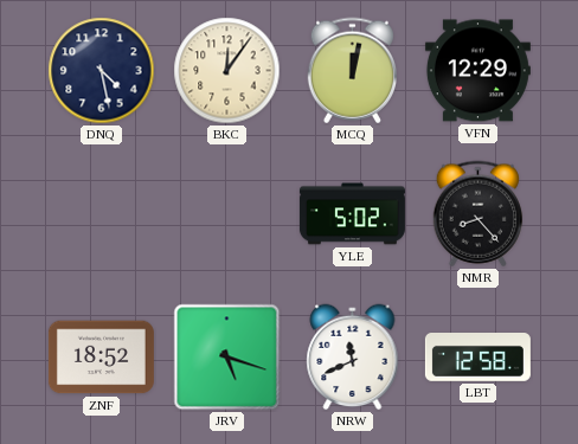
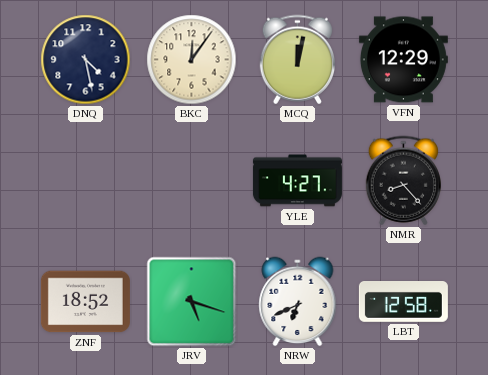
YLE: 5:02 -> 4:27
NRW: 11:41 -> 6:41
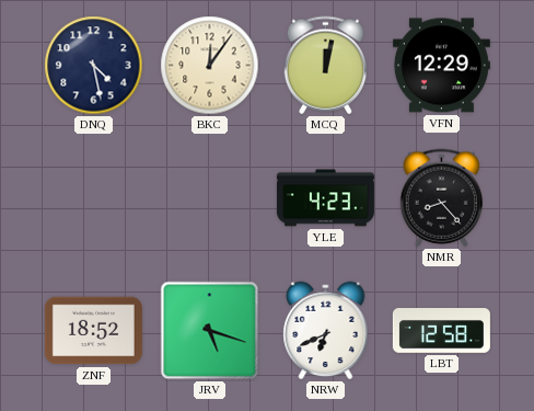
YLE: 4:27 -> 4:23
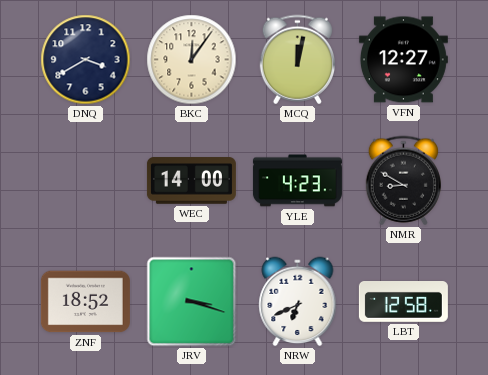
DNQ: 4:28 -> 3:40
VFN: 12:29 -> 12:27
WEC: none -> 14:00
NMR: 8:23 -> 8:50
JRV: 5:18 -> 3:18
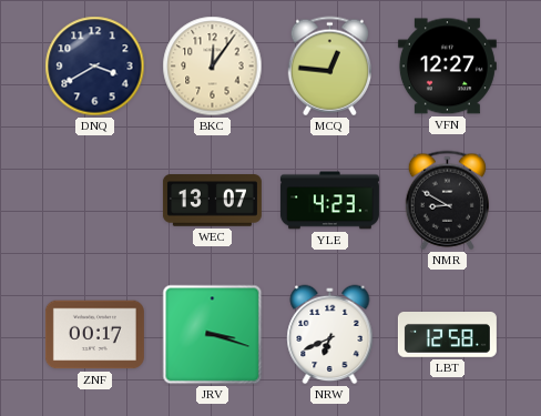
MCQ: 12:02 -> 12:46
WEC: 14:00 -> 13:07
ZNF: 18:52 -> 00:17
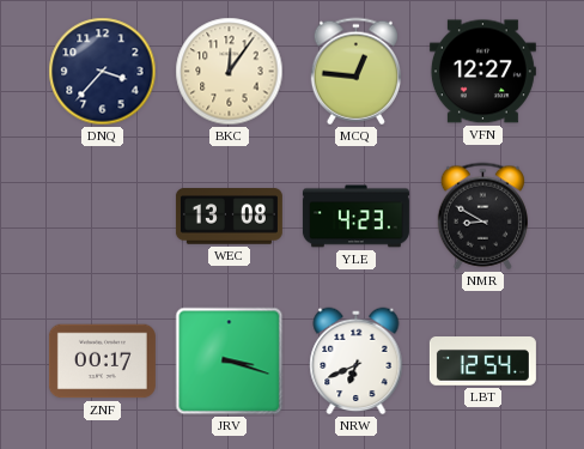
DNQ: 3:40 -> 3:37
WEC: 13:07 -> 13:08
LBT: 12:58 -> 12:54
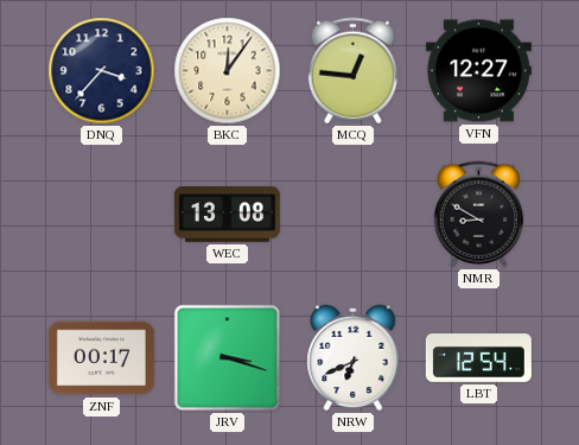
YLE: 4:23 -> none
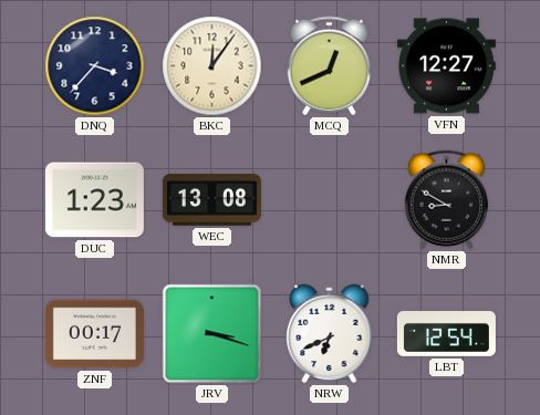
MCQ: 12:46 -> 12:41
DUC: none -> 1:23
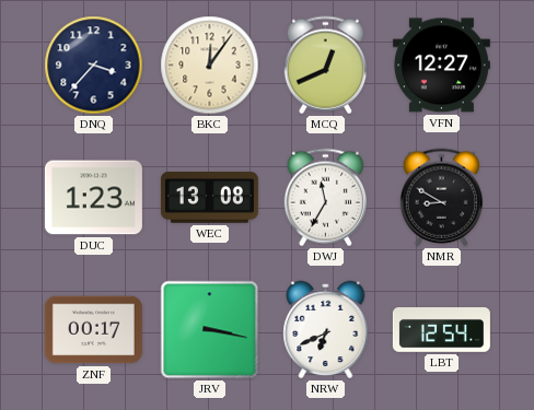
DWJ: none -> 11:35
JRV: 3:18 -> 3:17
